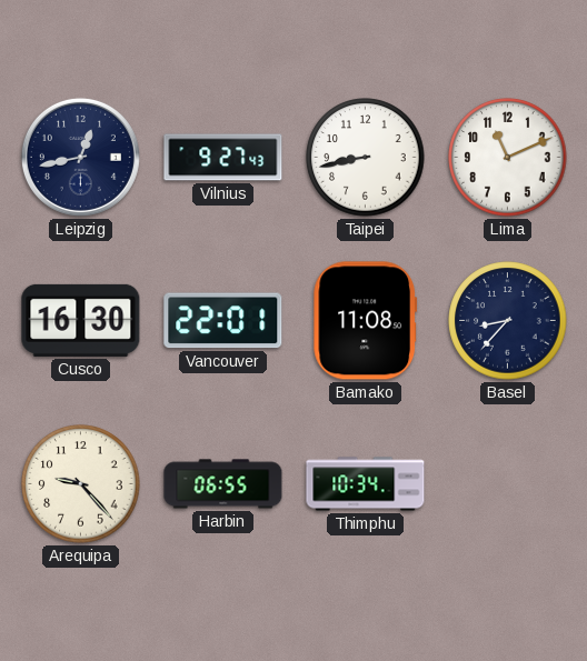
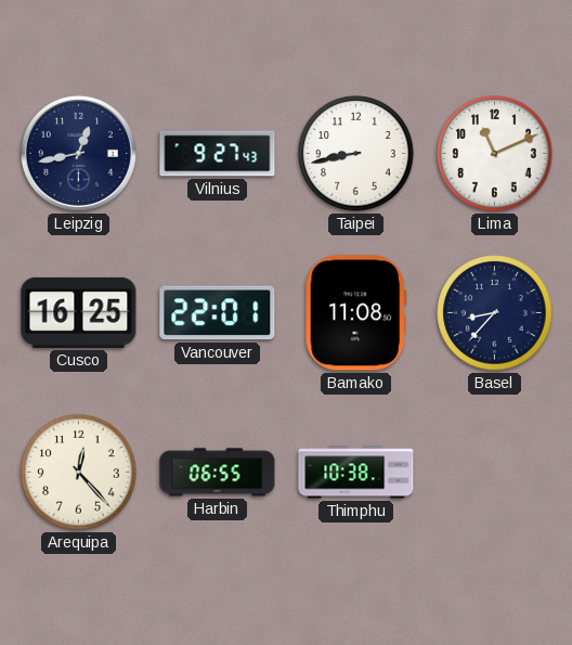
Cusco: 16:30 -> 16:25
Arequipa: 9:23 -> 12:23
Thimphu: 10:34 -> 10:38
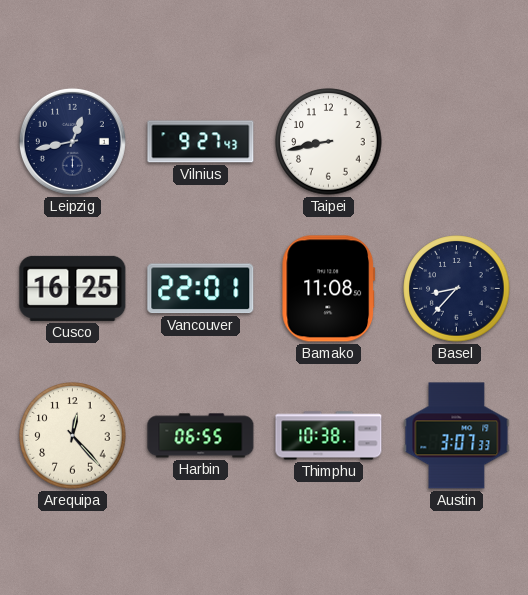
Lima: 11:11 -> none
Austin: none -> 3:07
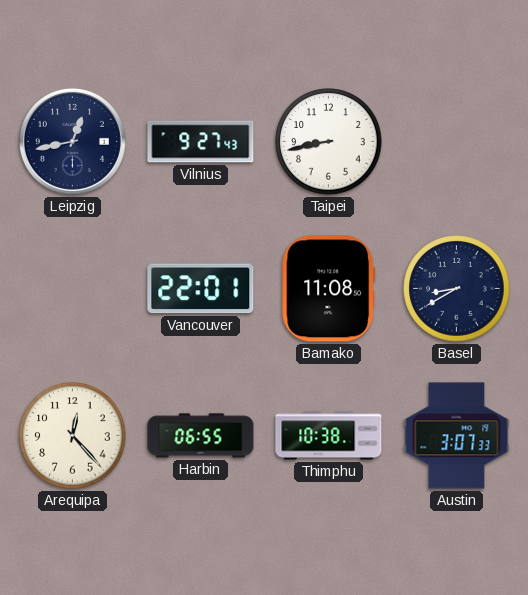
Cusco: 16:25 -> none
Basel: 8:37 -> 8:40
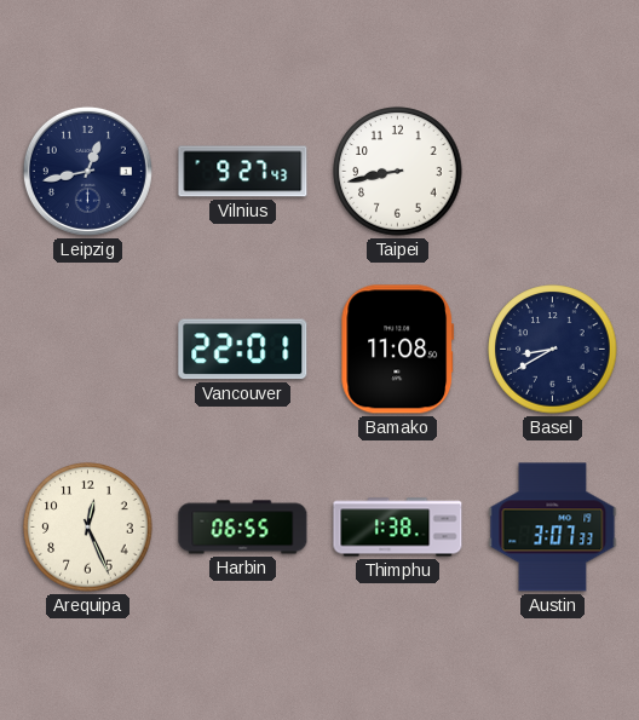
Arequipa: 12:23 -> 12:26
Thimphu: 10:38 -> 1:38
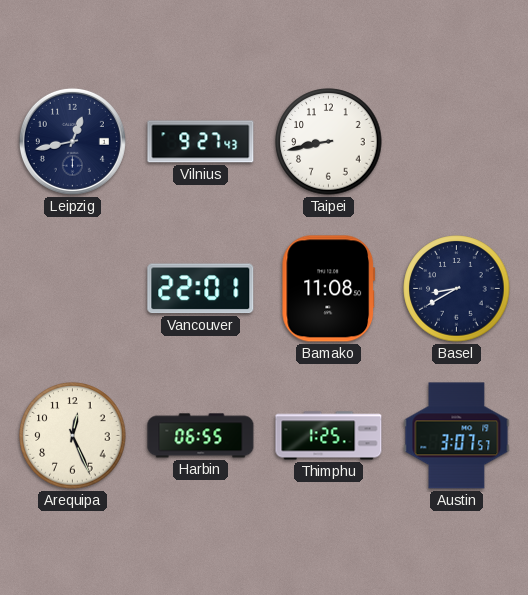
Thimphu: 1:38 -> 1:25
Austin: 3:07:33 -> 3:07:57
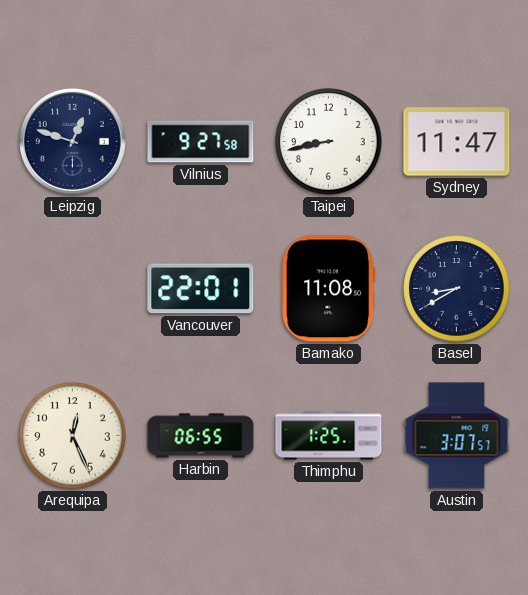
Leipzig: 12:43 -> 12:48
Vilnius: 9:27:43 -> 9:27:58
Sydney: none -> 11:47
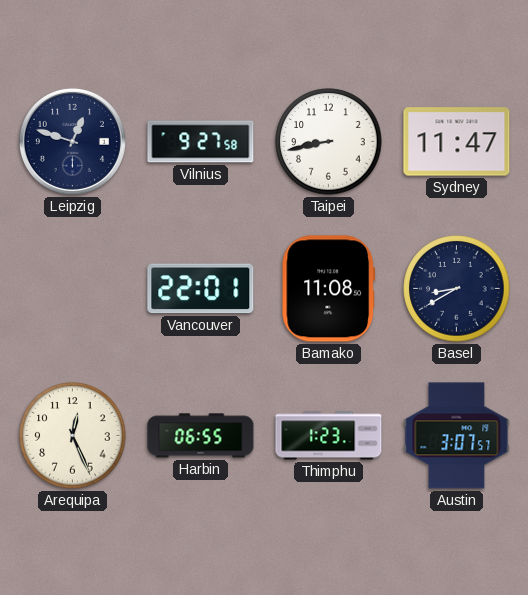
Thimphu: 1:25 -> 1:23
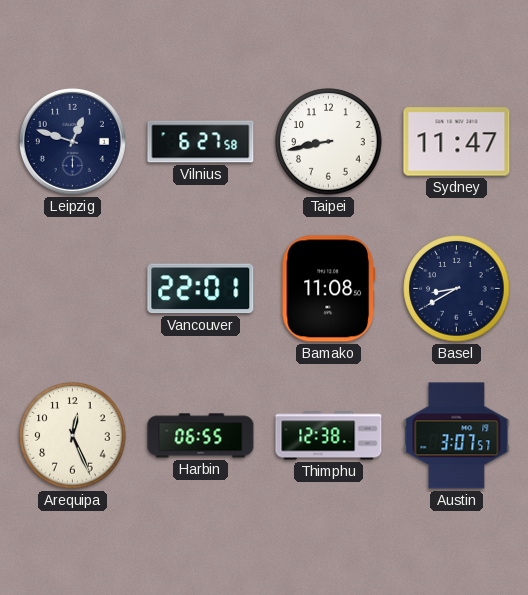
Vilnius: 9:27 -> 6:27
Thimphu: 1:23 -> 12:38
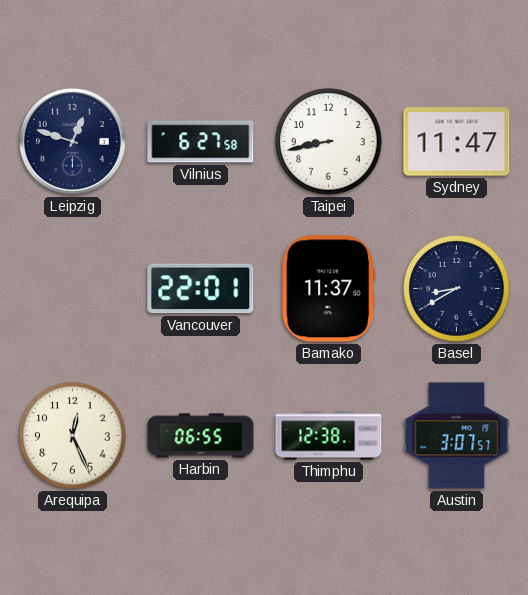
Bamako: 11:08 -> 11:37
